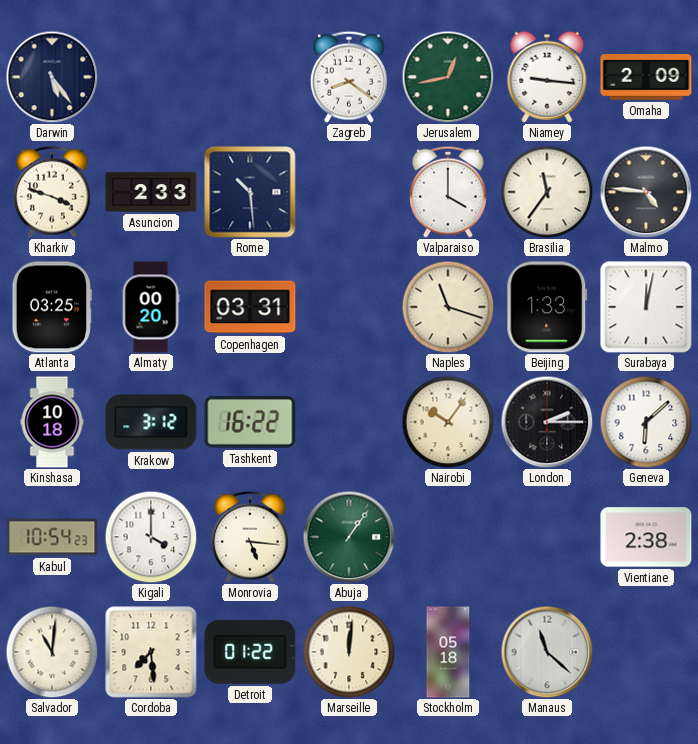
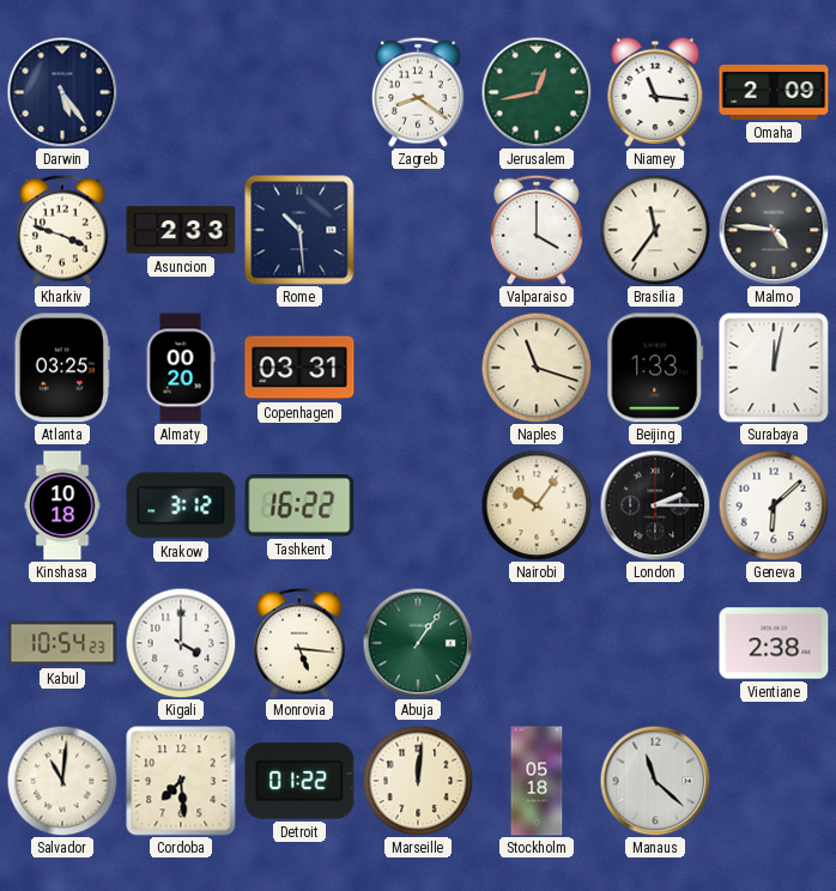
Niamey: 9:16 -> 11:16
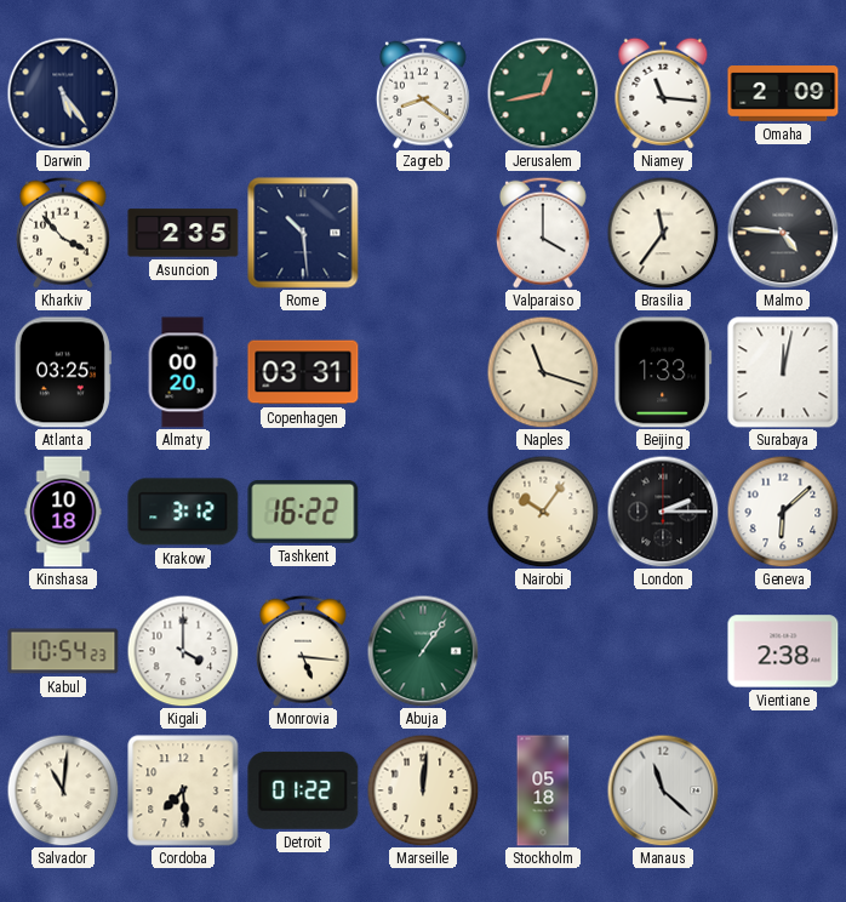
Kharkiv: 3:48 -> 3:53
Asuncion: 2:33 -> 2:35
